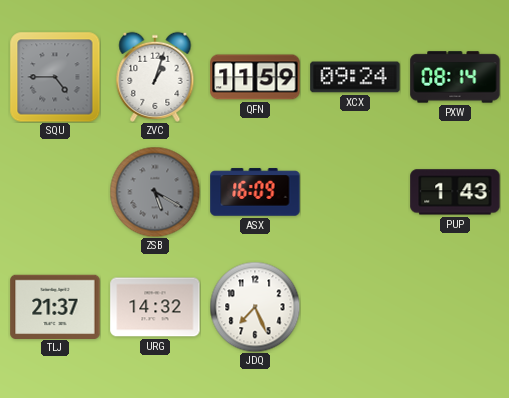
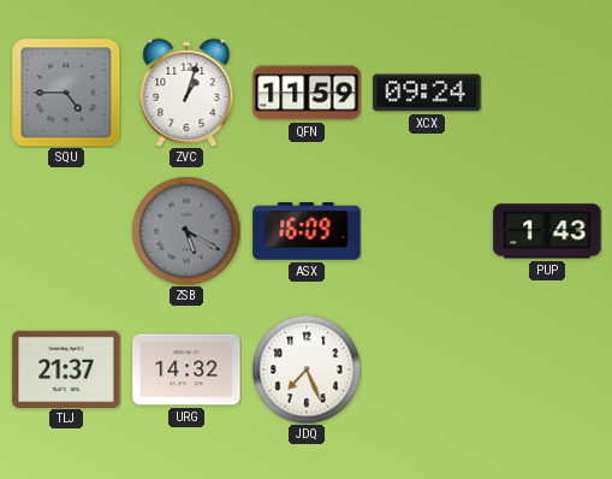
PXW: 08:14 -> none
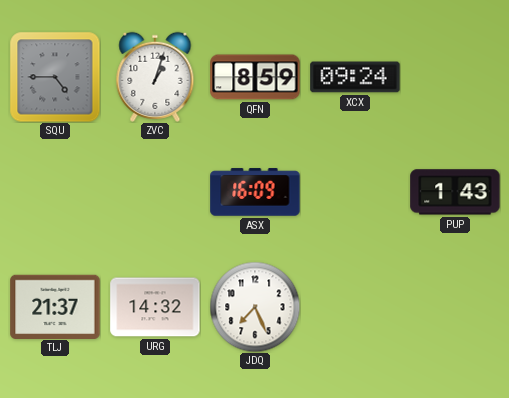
QFN: 11:59 -> 8:59
ZSB: 5:20 -> none
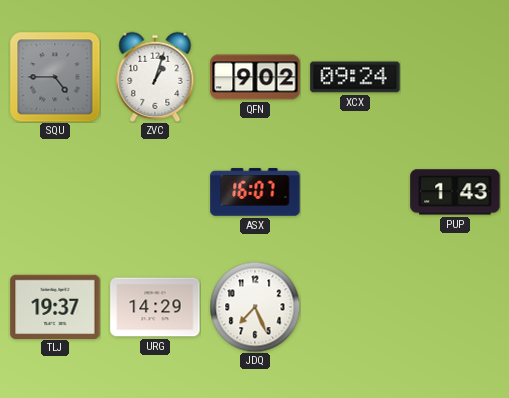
QFN: 8:59 -> 9:02
ASX: 16:09 -> 16:07
TLJ: 21:37 -> 19:37
URG: 14:32 -> 14:29
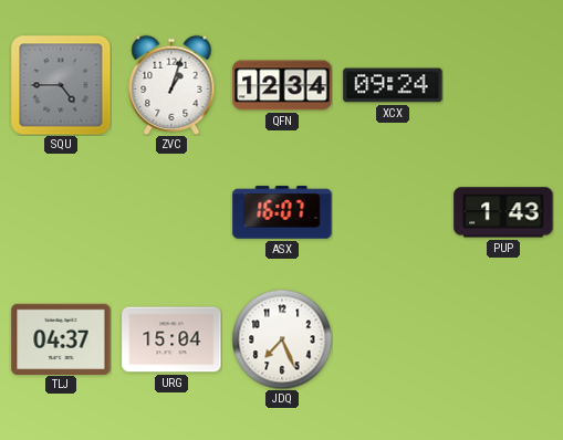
QFN: 9:02 -> 12:34
TLJ: 19:37 -> 04:37
URG: 14:29 -> 15:04
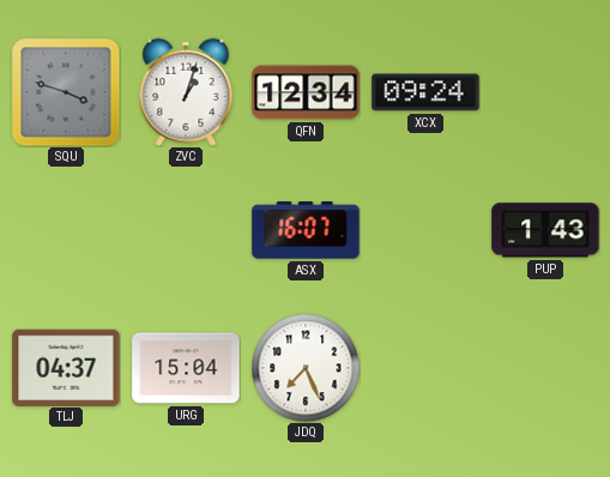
SQU: 4:45 -> 3:48
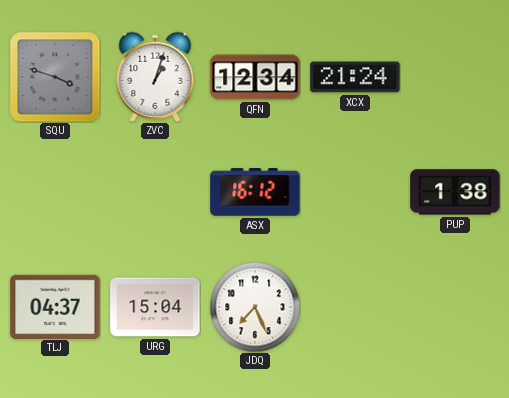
XCX: 09:24 -> 21:24
ASX: 16:07 -> 16:12
PUP: 1:43 -> 1:38
